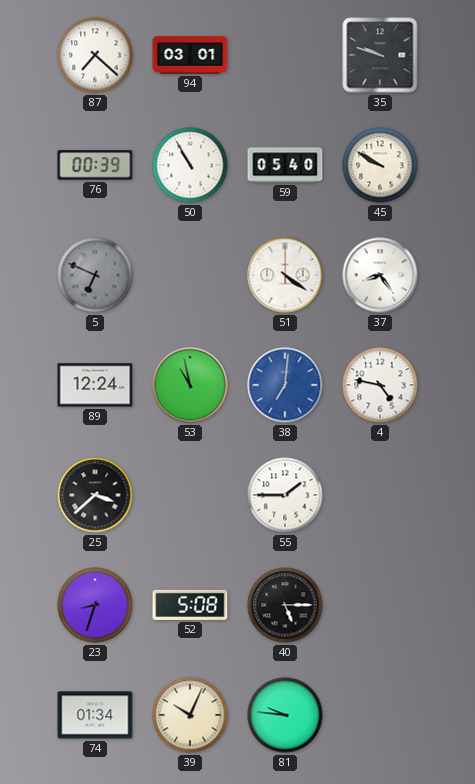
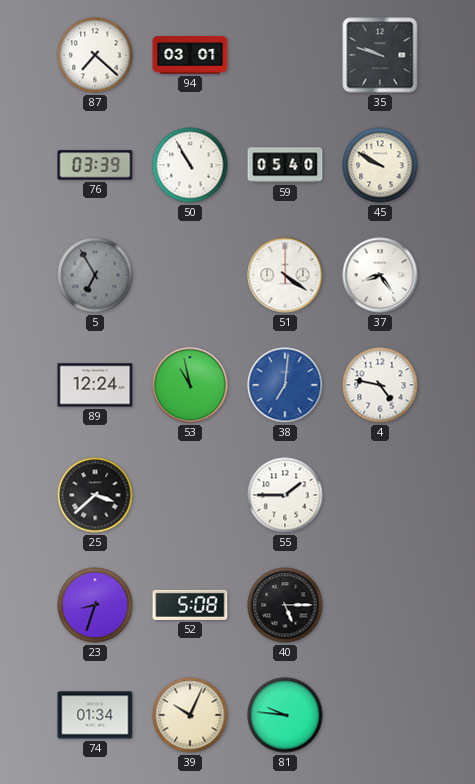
76: 00:39 -> 03:39
5: 6:49 -> 6:55
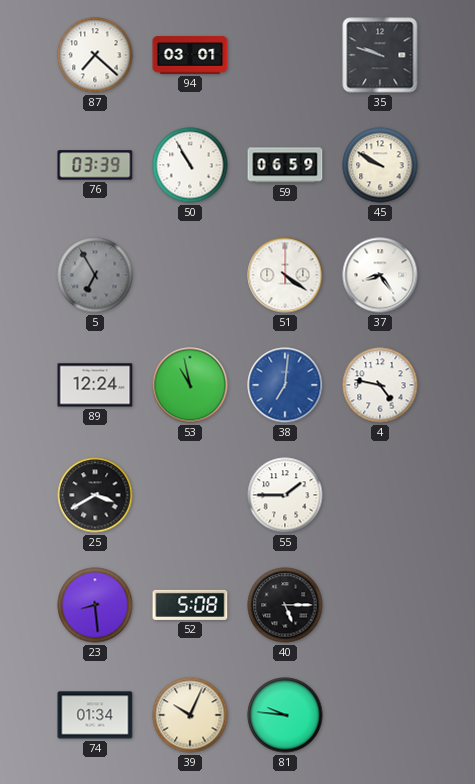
59: 05:40 -> 06:59
25: 3:38 -> 3:40
23: 8:33 -> 8:29
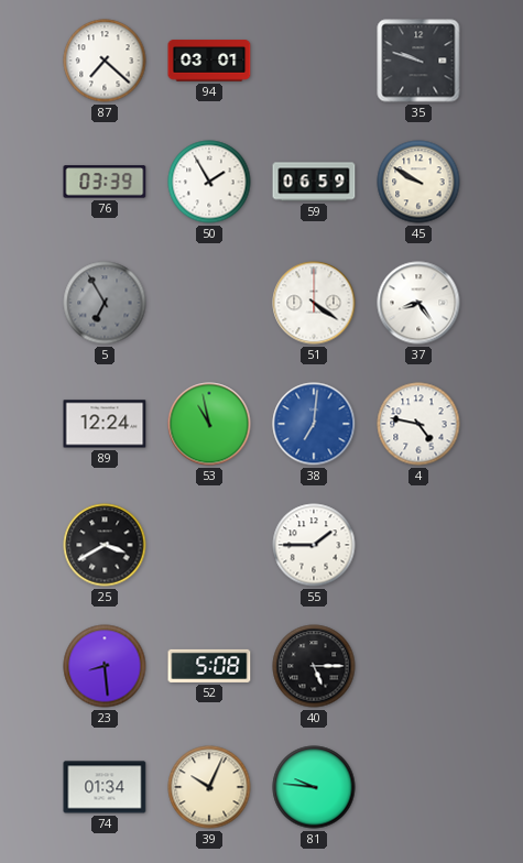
50: 10:55 -> 1:55
